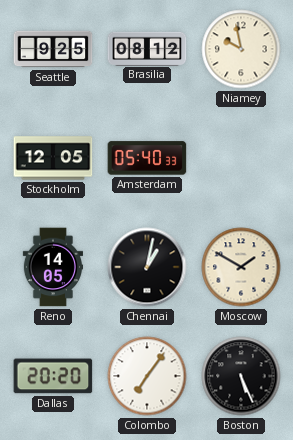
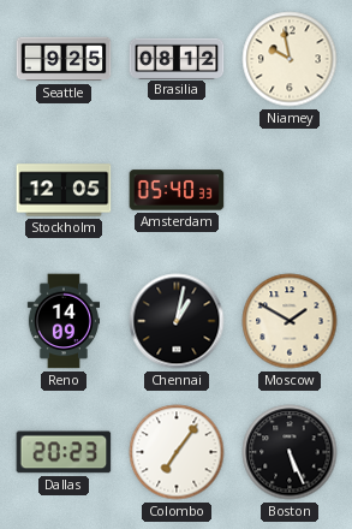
Reno: 14:05 -> 14:09
Dallas: 20:20 -> 20:23
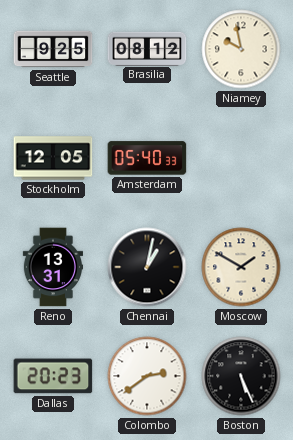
Reno: 14:09 -> 13:31
Colombo: 7:06 -> 2:39
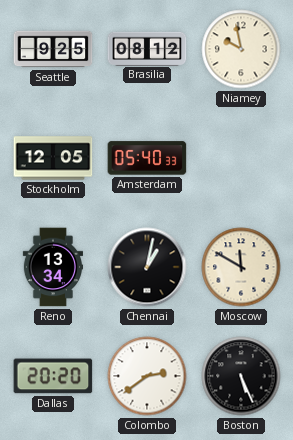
Reno: 13:31 -> 13:34
Moscow: 1:50 -> 11:50
Dallas: 20:23 -> 20:20
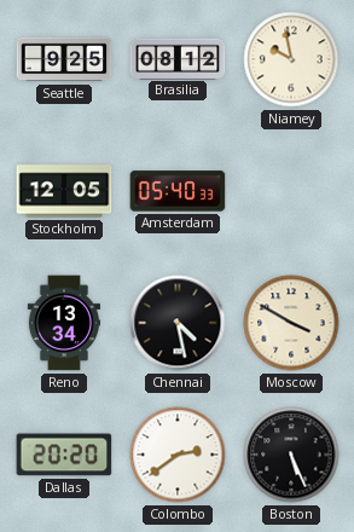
Chennai: 1:02 -> 4:28
Moscow: 11:50 -> 3:50
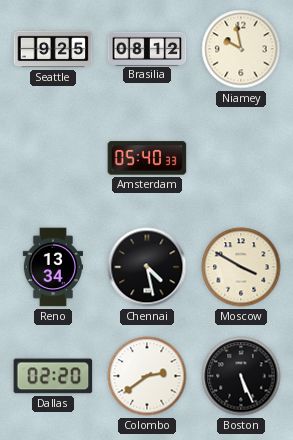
Stockholm: 12:05 -> none
Dallas: 20:20 -> 02:20
